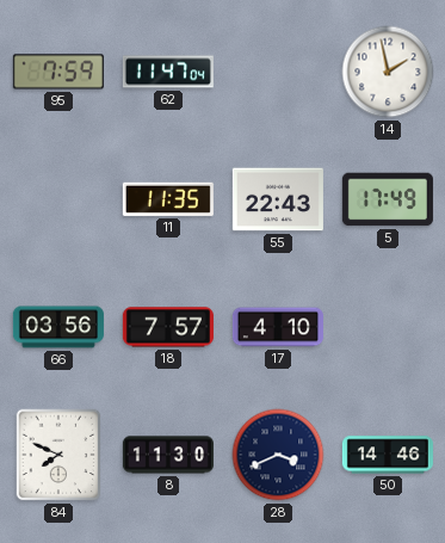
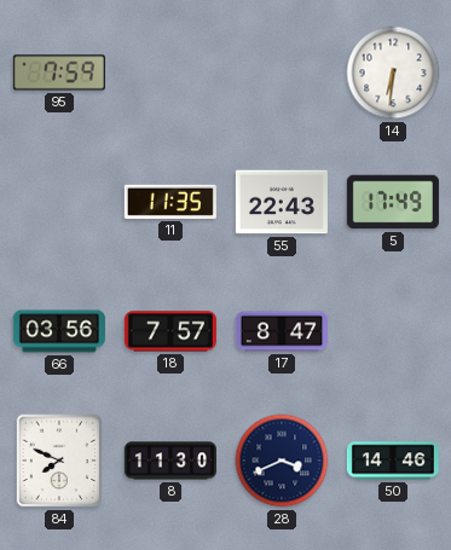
62: 11:47 -> none
14: 1:58 -> 6:31
17: 4:10 -> 8:47
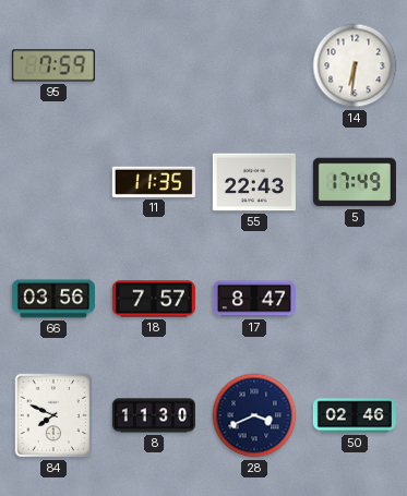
50: 14:46 -> 02:46
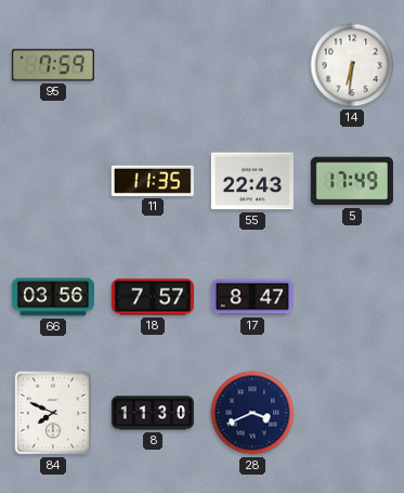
50: 02:46 -> none
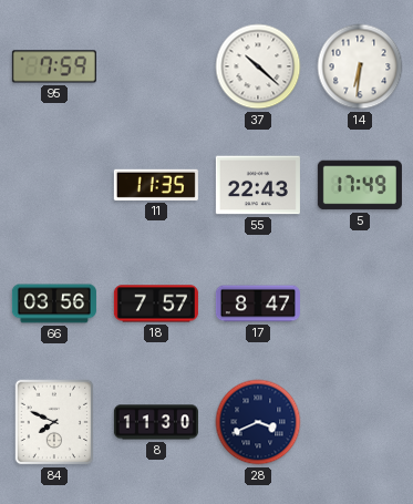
37: none -> 10:22
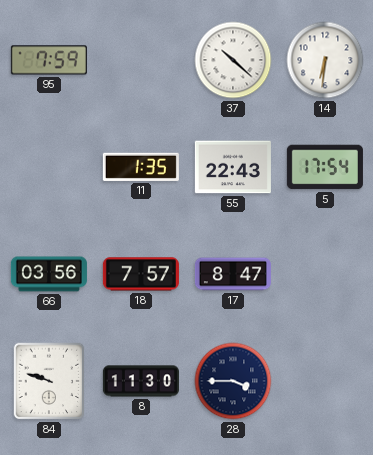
11: 11:35 -> 1:35
5: 17:49 -> 17:54
84: 7:49 -> 9:48
28: 3:41 -> 3:45
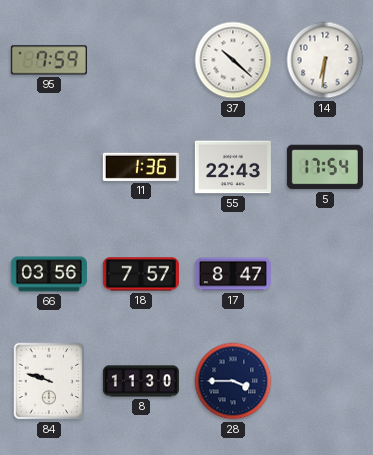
11: 1:35 -> 1:36
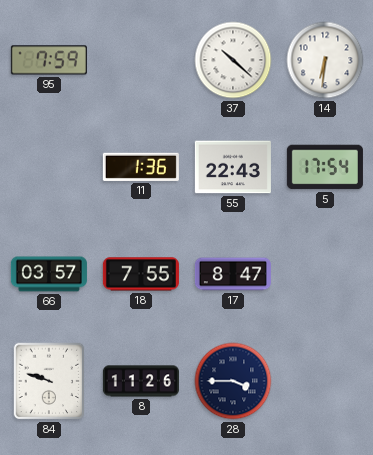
66: 03:56 -> 03:57
18: 7:57 -> 7:55
8: 11:30 -> 11:26
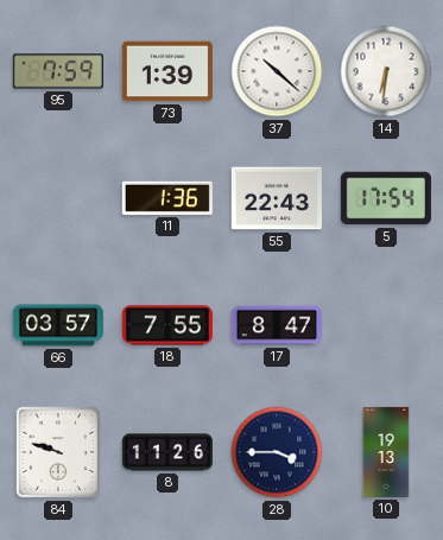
73: none -> 1:39
10: none -> 19:13
